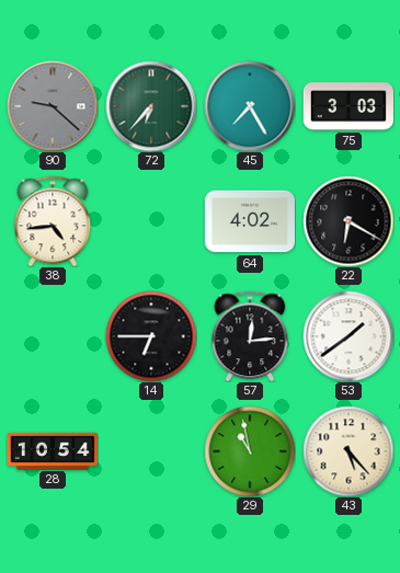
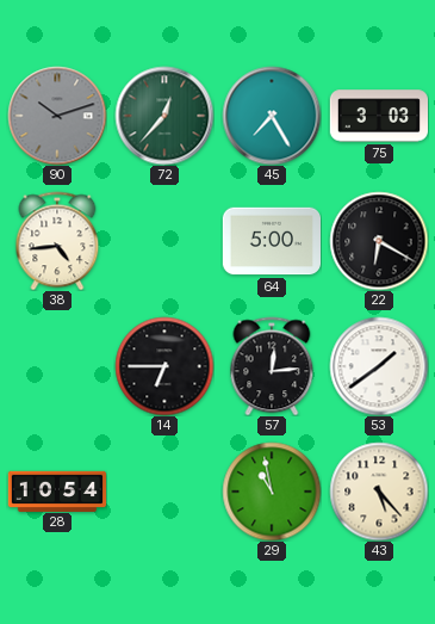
90: 9:22 -> 10:12
72: 6:37 -> 12:37
64: 4:02 -> 5:00
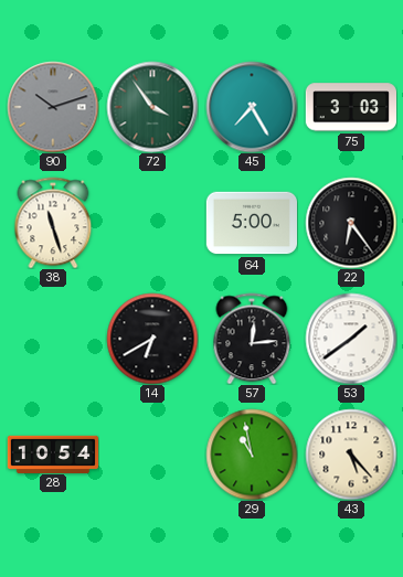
72: 12:37 -> 3:54
38: 4:44 -> 11:27
22: 6:20 -> 6:24
14: 6:45 -> 6:40
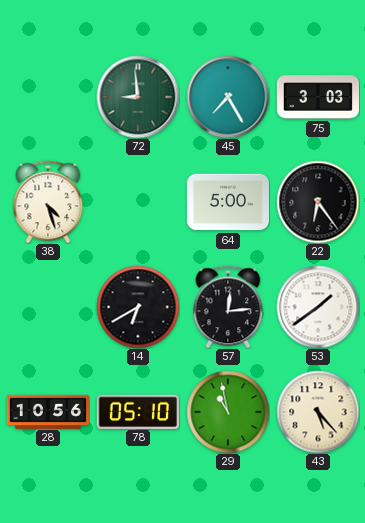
90: 10:12 -> none
72: 3:54 -> 8:59
38: 11:27 -> 4:27
28: 10:54 -> 10:56
78: none -> 05:10
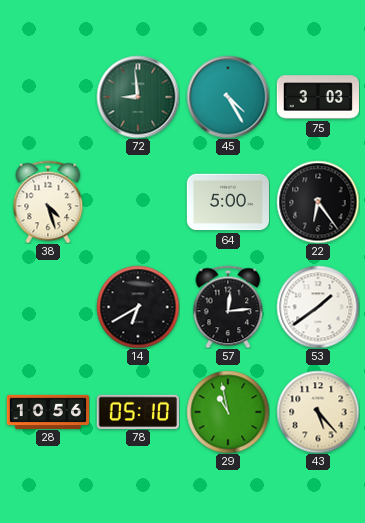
45: 7:25 -> 4:25
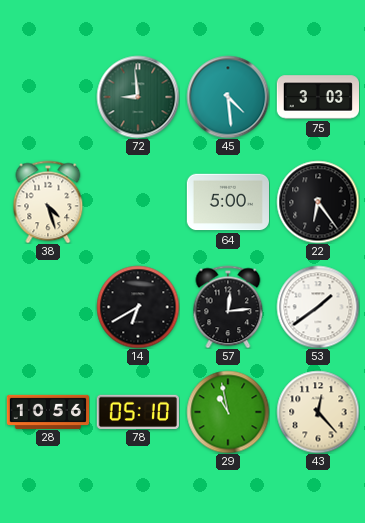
45: 4:25 -> 4:29
43: 5:23 -> 12:23
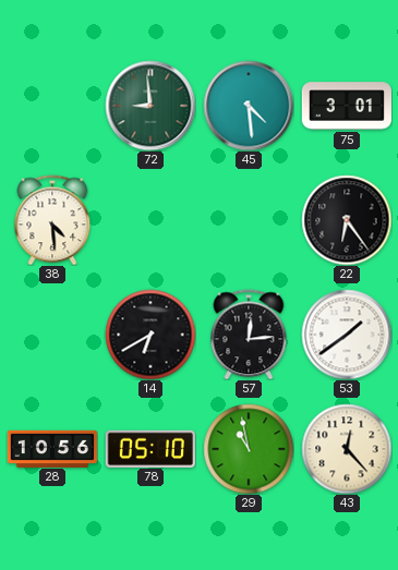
75: 3:03 -> 3:01
38: 4:27 -> 4:29
64: 5:00 -> none
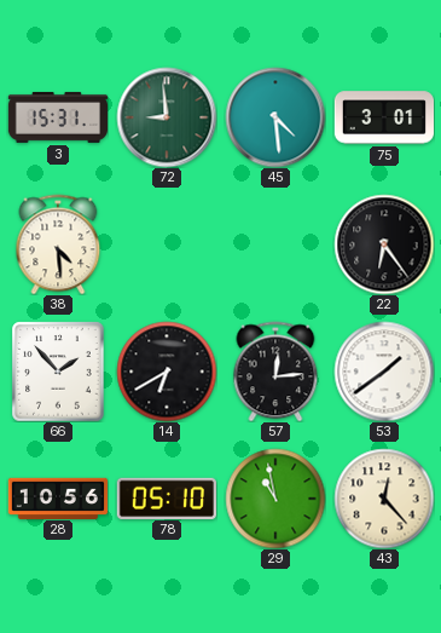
3: none -> 15:31
66: none -> 1:53
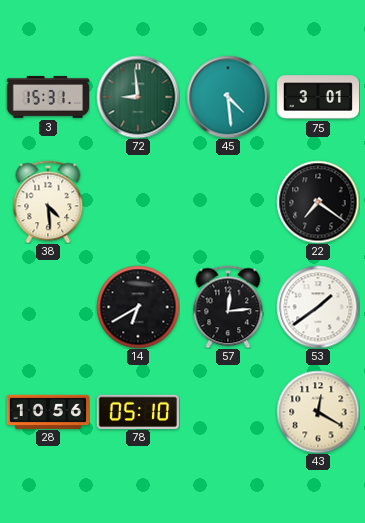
22: 6:24 -> 7:21
66: 1:53 -> none
29: 10:58 -> none
43: 12:23 -> 12:20
